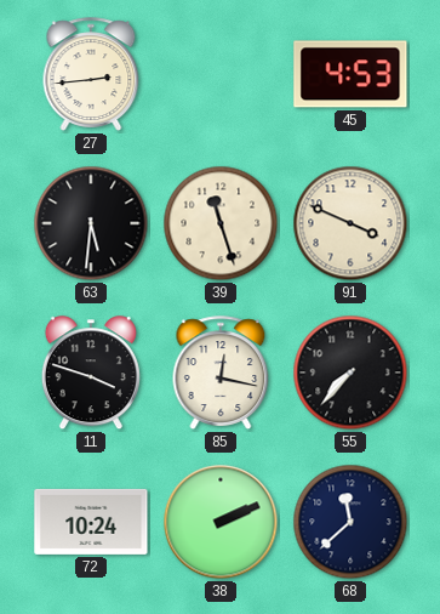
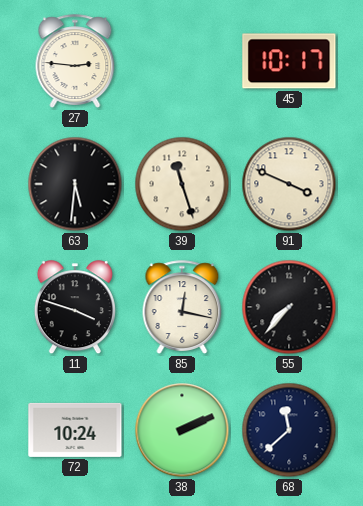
27: 2:44 -> 2:46
45: 4:53 -> 10:17
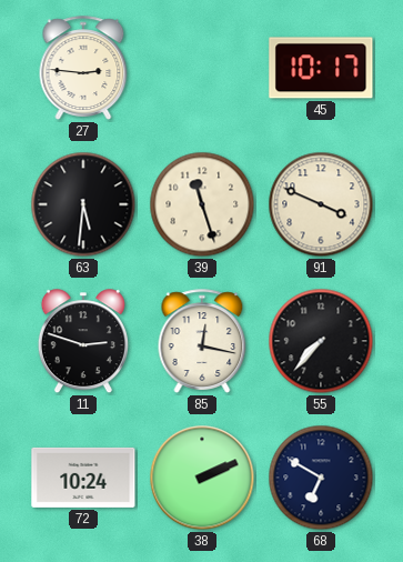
11: 3:48 -> 2:48
68: 11:38 -> 6:50
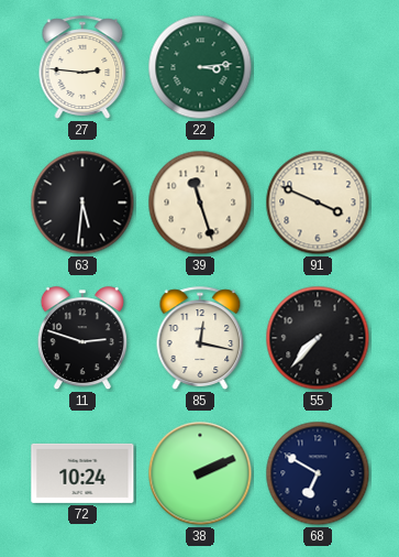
22: none -> 3:14
45: 10:17 -> none
